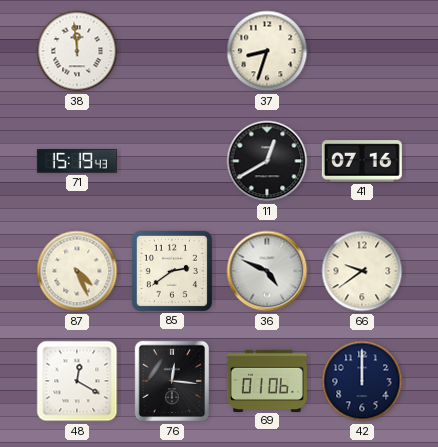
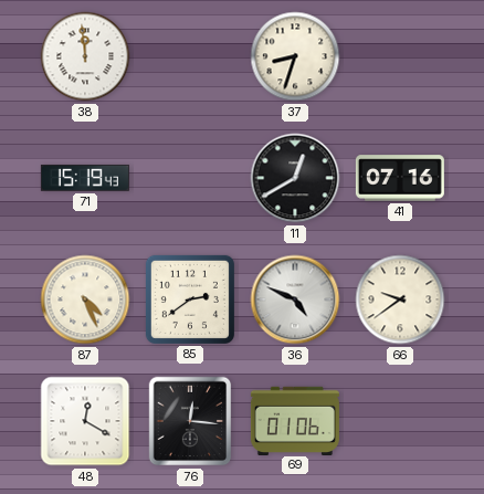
42: 12:00 -> none
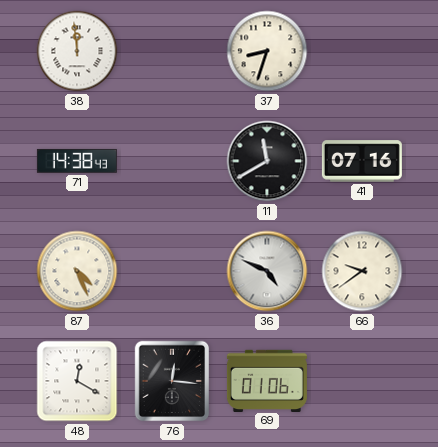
71: 15:19 -> 14:38
11: 12:40 -> 11:40
85: 2:39 -> none
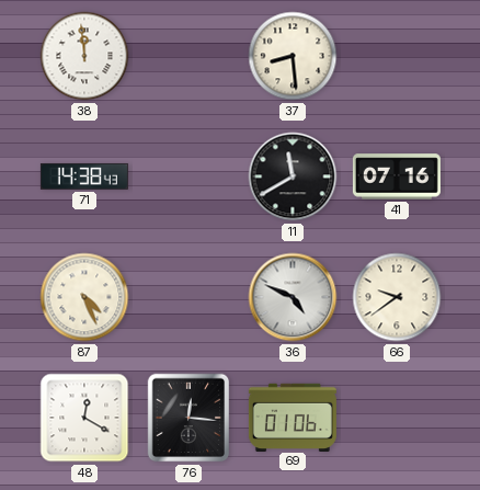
37: 8:33 -> 8:29
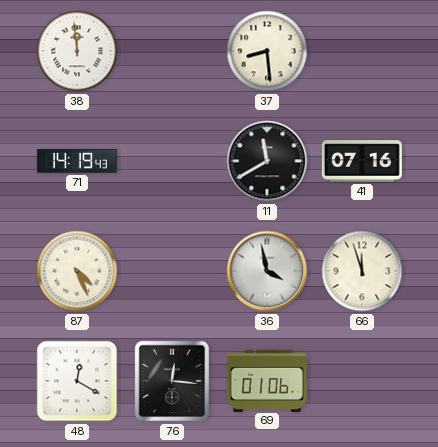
71: 14:38 -> 14:19
36: 4:49 -> 3:58
66: 9:39 -> 11:57
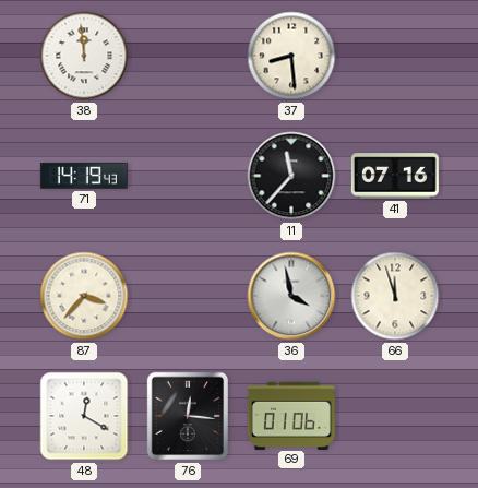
11: 11:40 -> 11:37
87: 4:26 -> 3:37
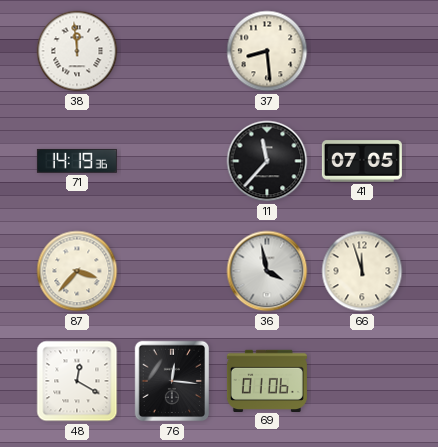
71: 14:19:43 -> 14:19:36
41: 07:16 -> 07:05
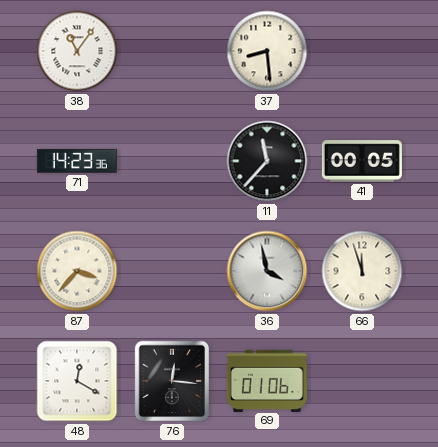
38: 11:59 -> 11:06
71: 14:19 -> 14:23
41: 07:05 -> 00:05
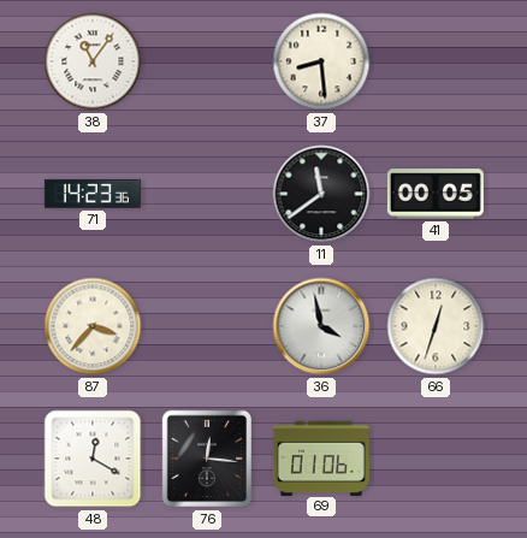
11: 11:37 -> 11:39
66: 11:57 -> 12:33
